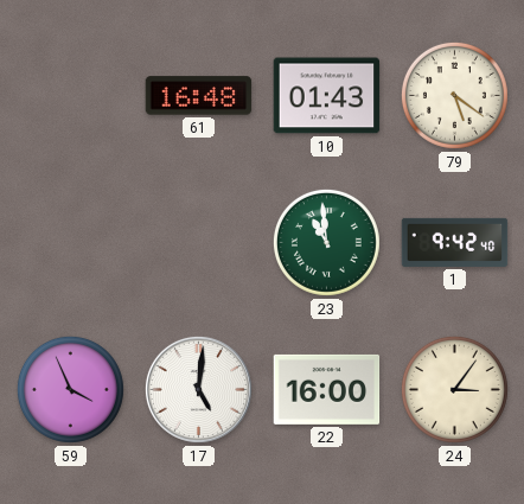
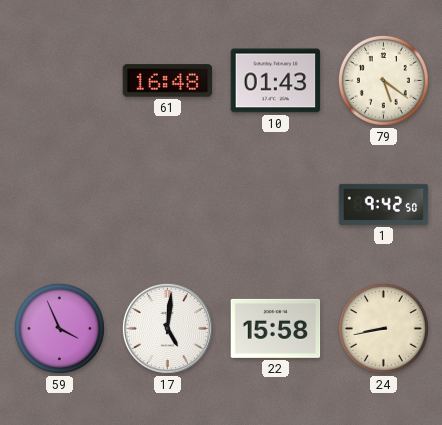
23: 10:59 -> none
1: 9:42:40 -> 9:42:50
22: 16:00 -> 15:58
24: 3:06 -> 8:43
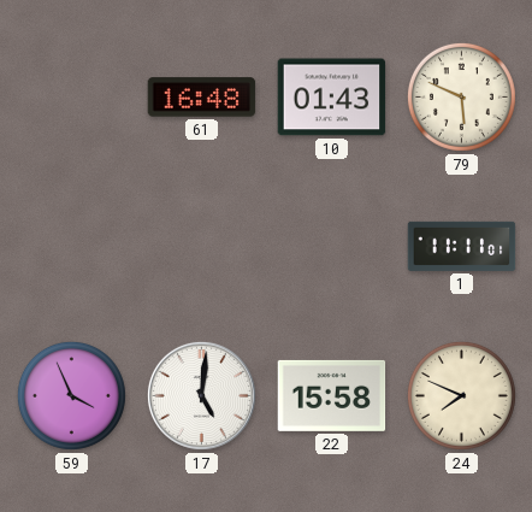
79: 5:21 -> 5:49
1: 9:42 -> 11:11
24: 8:43 -> 7:49
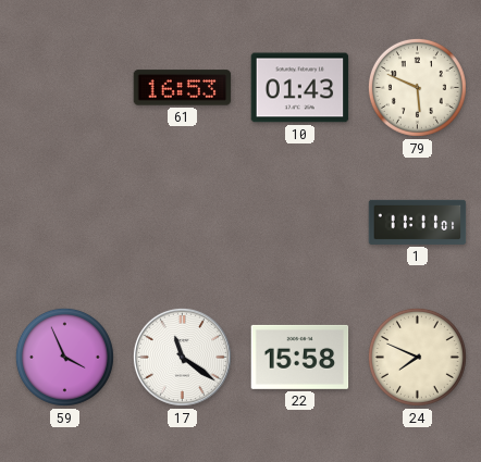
61: 16:48 -> 16:53
17: 5:01 -> 11:21
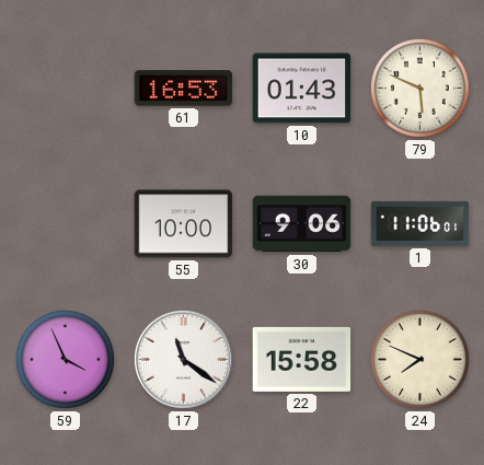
55: none -> 10:00
30: none -> 9:06
1: 11:11 -> 11:06
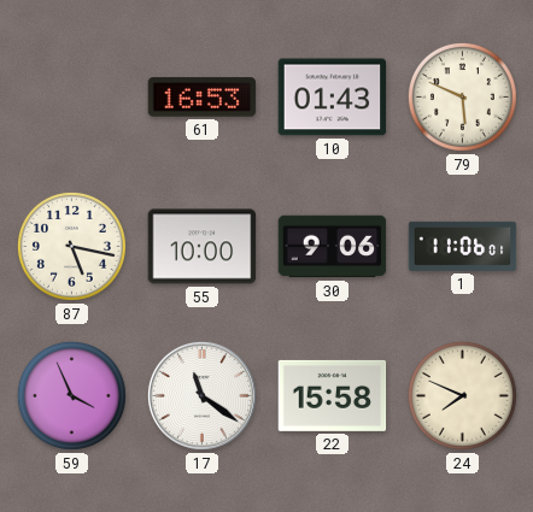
87: none -> 5:17
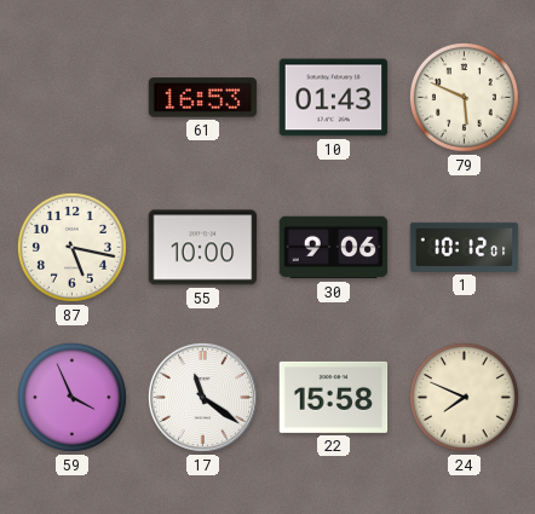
1: 11:06 -> 10:12
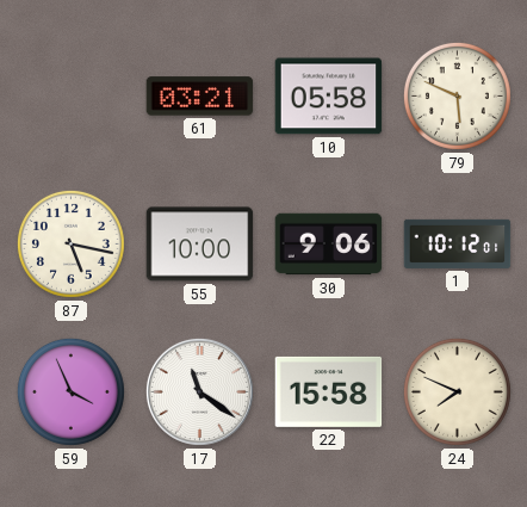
61: 16:53 -> 03:21
10: 01:43 -> 05:58
